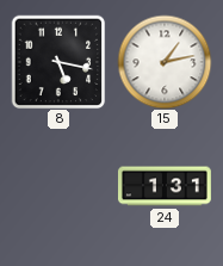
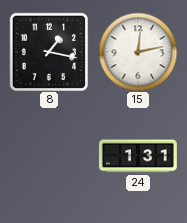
8: 5:17 -> 1:17
15: 1:13 -> 12:13
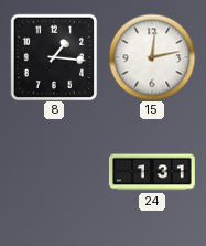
8: 1:17 -> 1:16
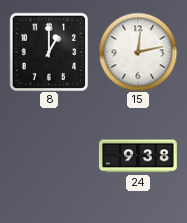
8: 1:16 -> 1:00
24: 1:31 -> 9:38
